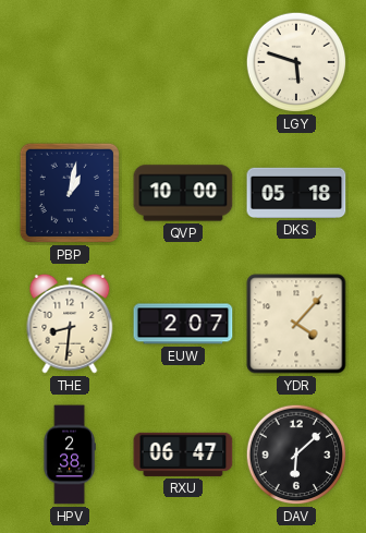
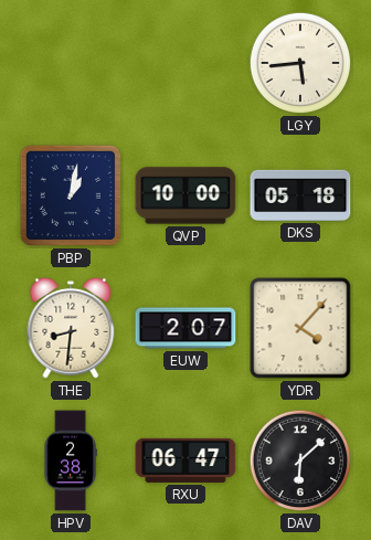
LGY: 5:48 -> 5:44
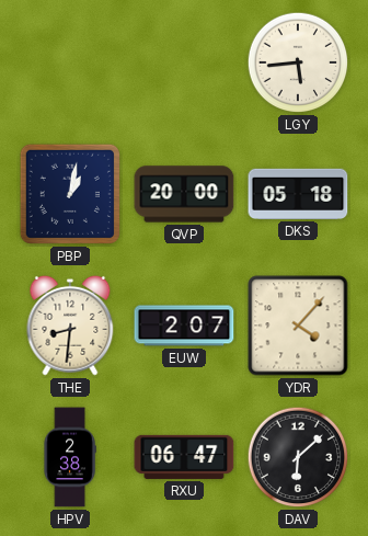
QVP: 10:00 -> 20:00
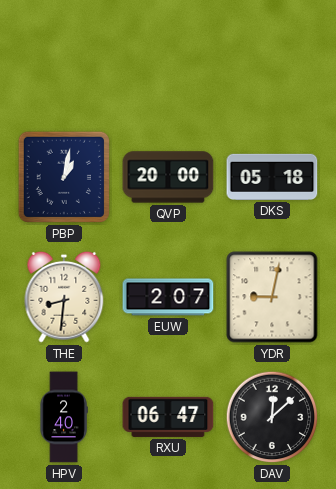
LGY: 5:44 -> none
YDR: 4:07 -> 9:02
HPV: 2:38 -> 2:40
DAV: 6:08 -> 12:08
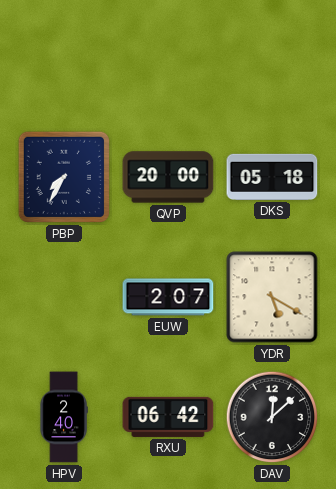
PBP: 1:02 -> 7:35
THE: 8:31 -> none
YDR: 9:02 -> 5:20
RXU: 06:47 -> 06:42
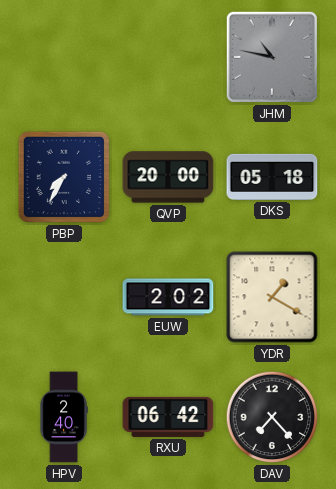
JHM: none -> 10:47
EUW: 2:07 -> 2:02
YDR: 5:20 -> 1:20
DAV: 12:08 -> 7:23
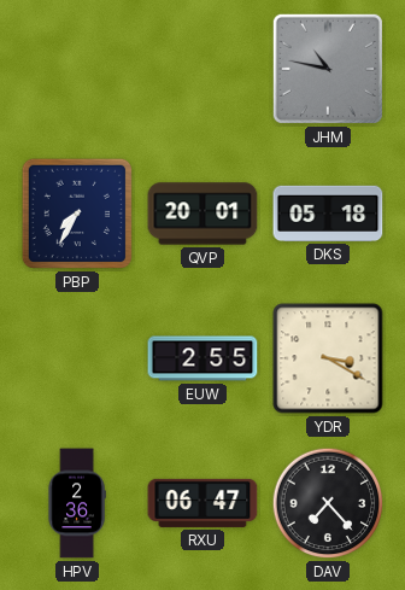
QVP: 20:00 -> 20:01
EUW: 2:02 -> 2:55
YDR: 1:20 -> 3:20
HPV: 2:40 -> 2:36
RXU: 06:42 -> 06:47
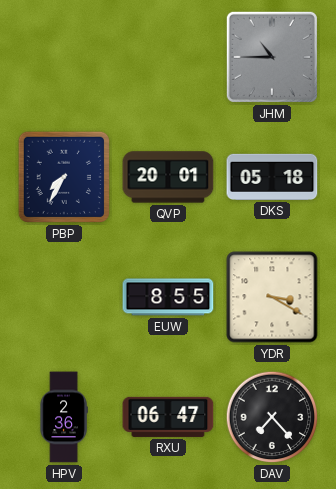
JHM: 10:47 -> 10:45
EUW: 2:55 -> 8:55
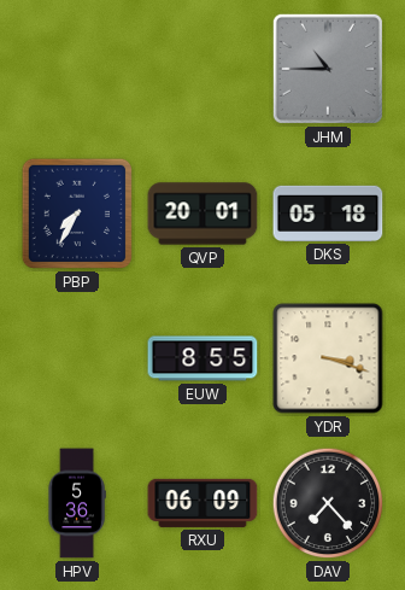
YDR: 3:20 -> 3:18
HPV: 2:36 -> 5:36
RXU: 06:47 -> 06:09
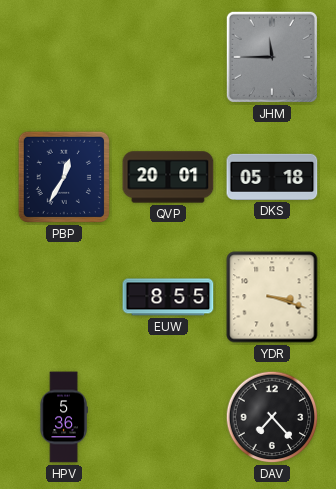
JHM: 10:45 -> 11:45
PBP: 7:35 -> 12:35
RXU: 06:09 -> none
